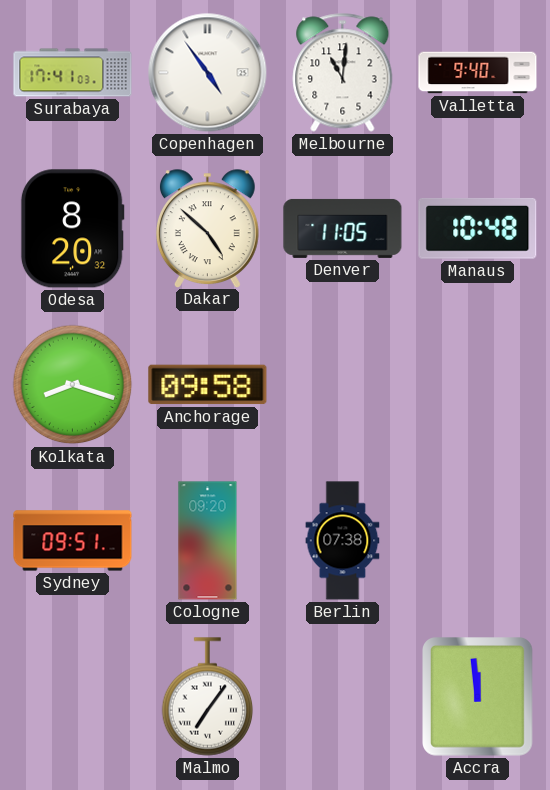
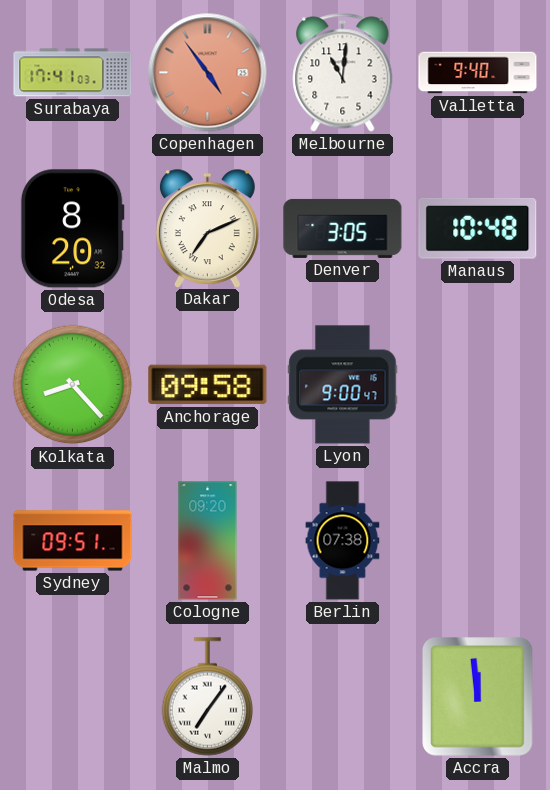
Copenhagen dial: white -> salmon
Dakar: 4:52 -> 7:11
Denver: 11:05 -> 3:05
Kolkata: 8:18 -> 8:23
Lyon: none -> 9:00
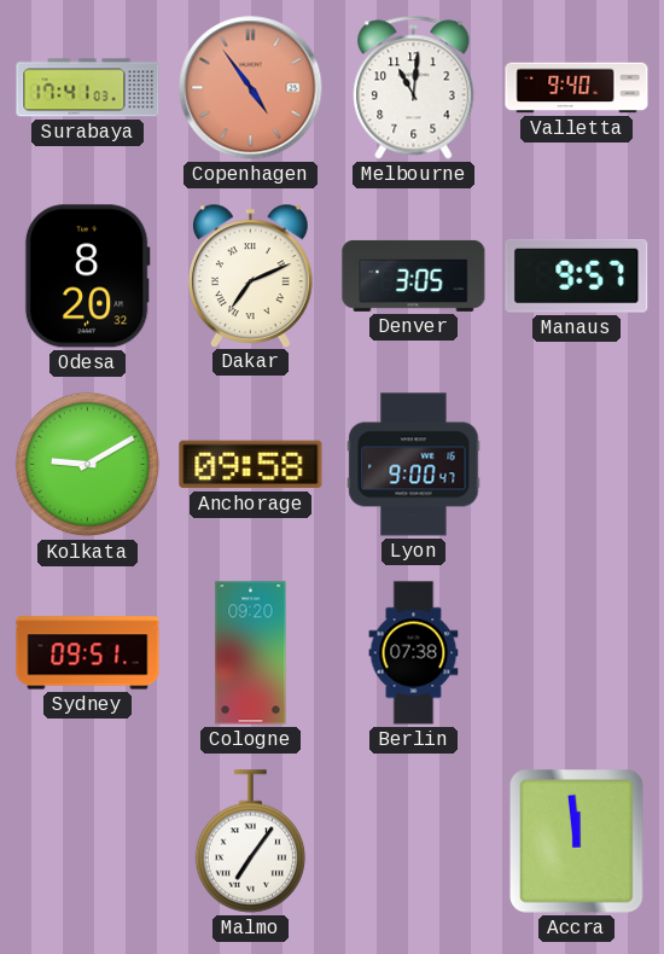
Manaus: 10:48 -> 9:57
Kolkata: 8:23 -> 9:10
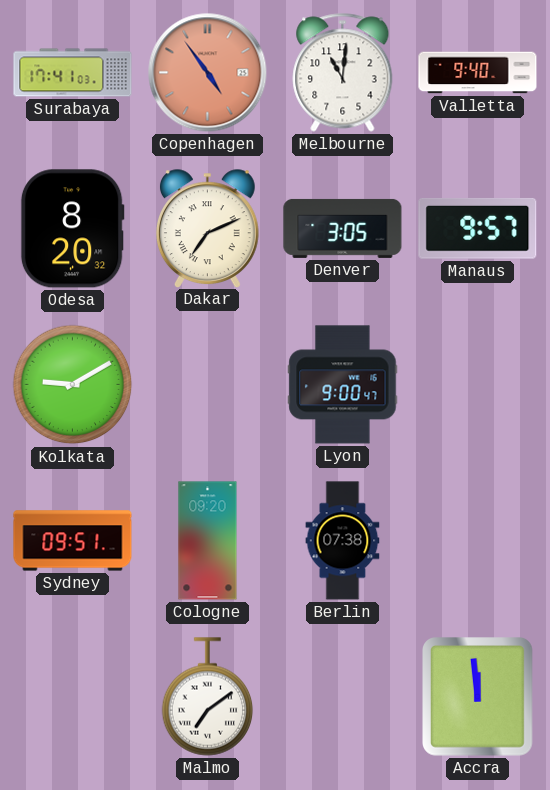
Anchorage: 09:58 -> none
Malmo: 7:06 -> 7:09
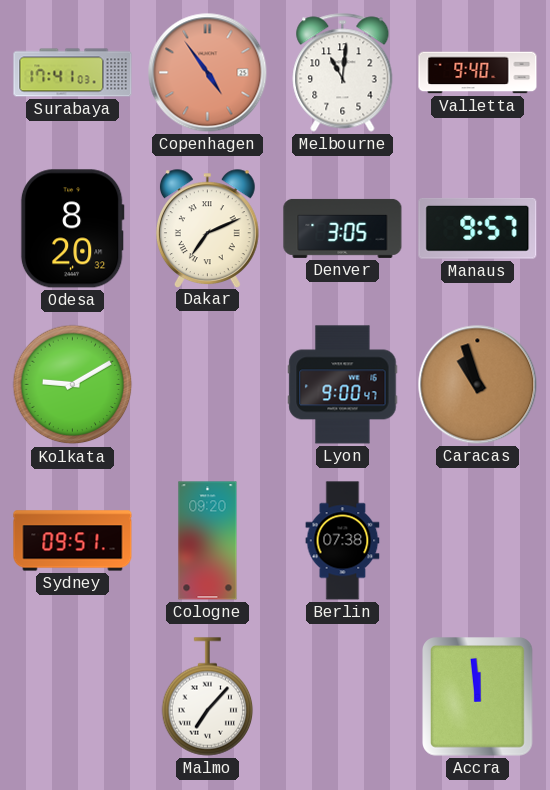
Caracas: none -> 10:57
Malmo: 7:09 -> 7:07
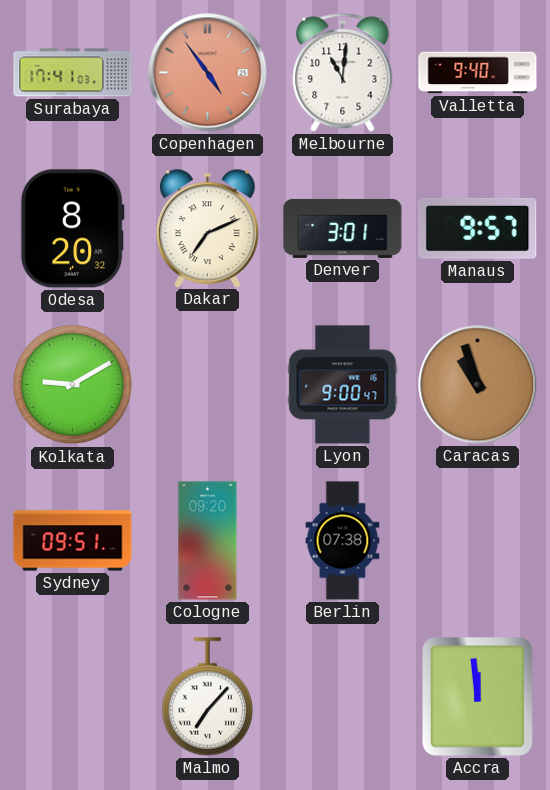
Denver: 3:05 -> 3:01
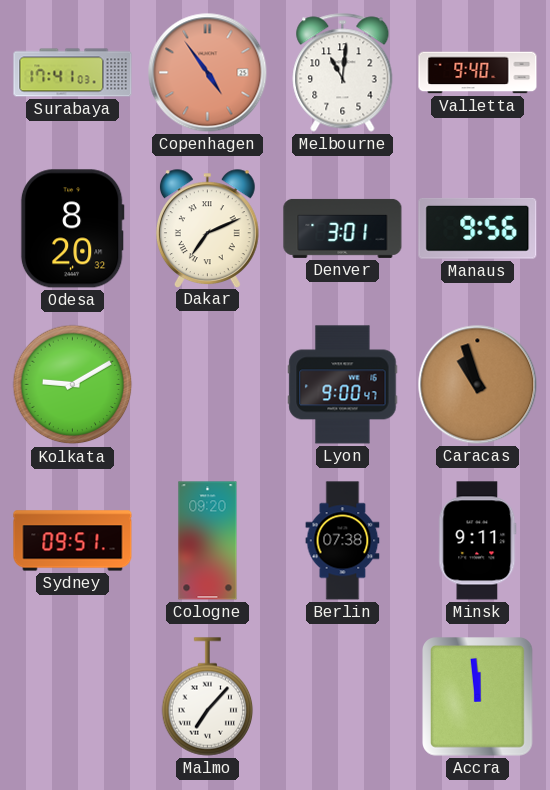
Manaus: 9:57 -> 9:56
Minsk: none -> 9:11
